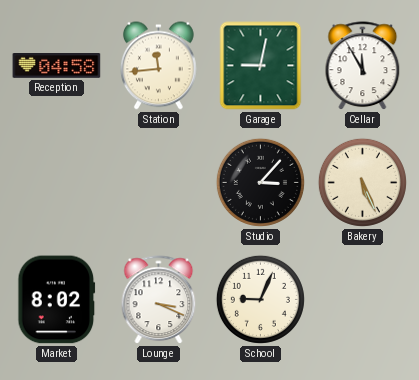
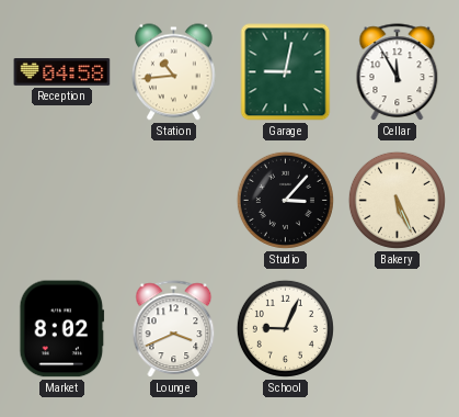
Station: 11:44 -> 10:44
Lounge: 3:19 -> 3:41
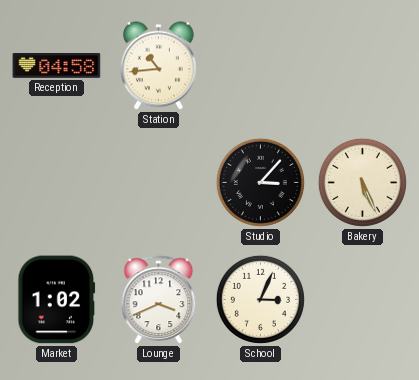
Garage: 9:02 -> none
Cellar: 11:55 -> none
Market: 8:02 -> 1:02
School: 9:04 -> 3:04
